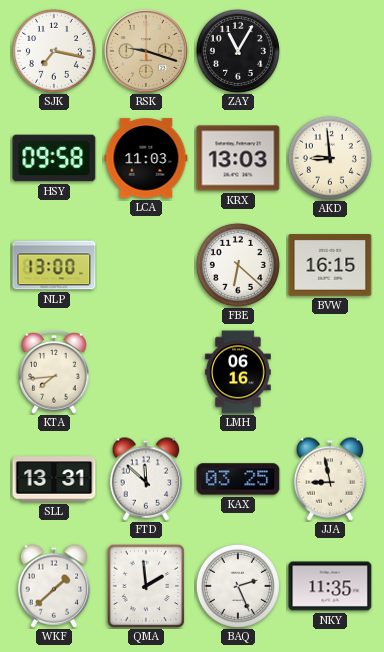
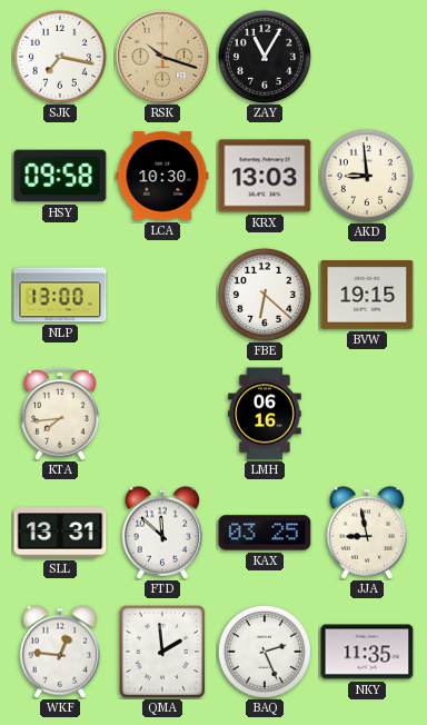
RSK: 9:18 -> 10:18
LCA: 11:03 -> 10:30
BVW: 16:15 -> 19:15
WKF: 1:38 -> 12:46
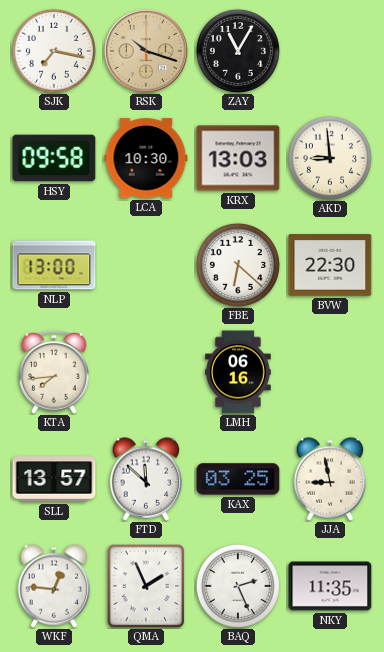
BVW: 19:15 -> 22:30
SLL: 13:31 -> 13:57
QMA: 1:59 -> 1:56
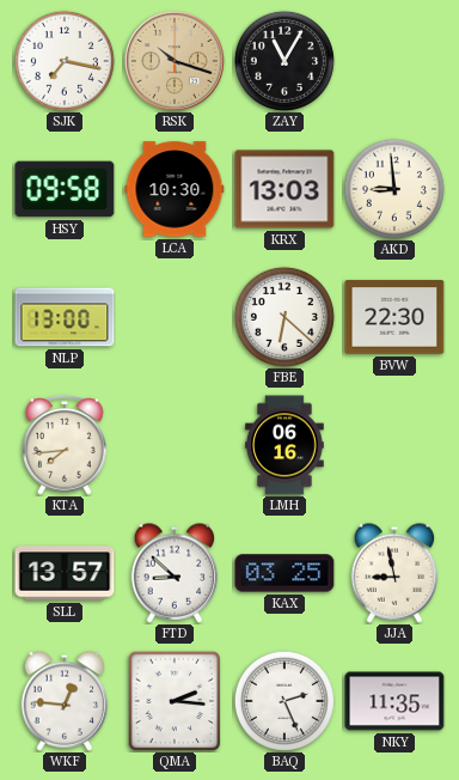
FTD: 11:52 -> 8:52
QMA: 1:56 -> 2:16
